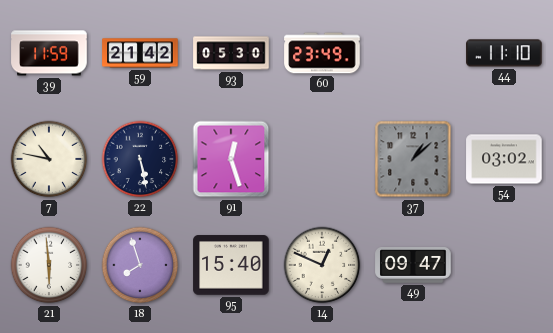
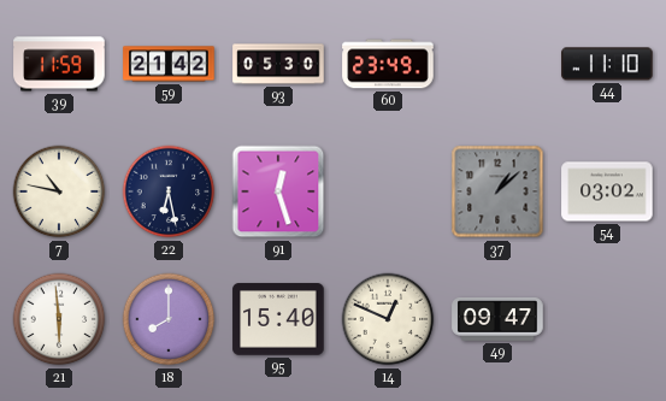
22: 5:28 -> 6:28
18: 7:57 -> 8:00
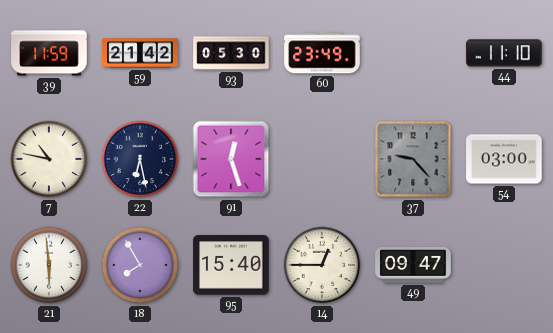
37: 1:08 -> 9:23
54: 03:02 -> 03:00
18: 8:00 -> 7:55
14: 12:49 -> 12:45
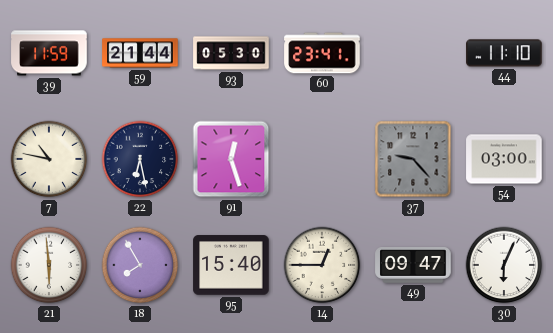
59: 21:42 -> 21:44
60: 23:49 -> 23:41
30: none -> 6:04
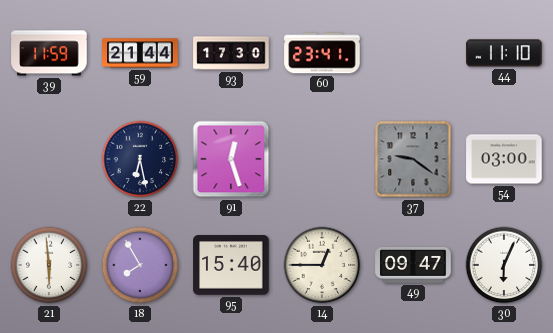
93: 05:30 -> 17:30
7: 10:47 -> none
37: 9:23 -> 9:21
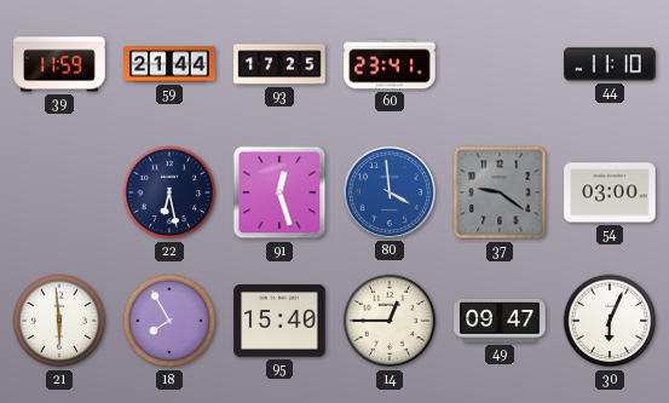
93: 17:30 -> 17:25
80: none -> 3:59
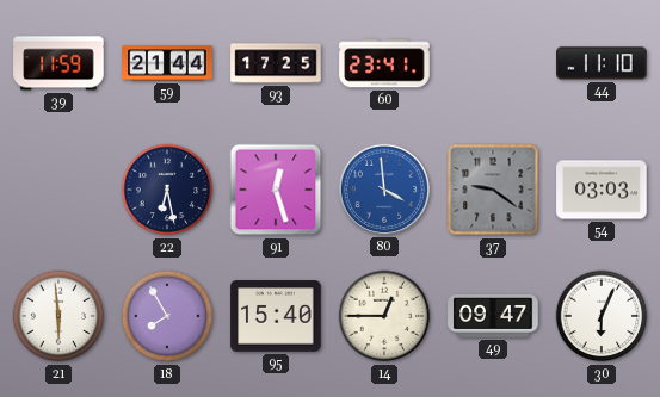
54: 03:00 -> 03:03
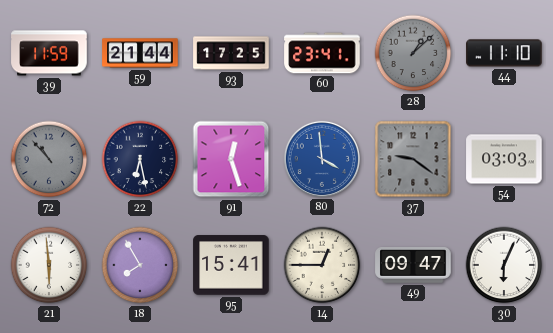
28: none -> 1:08
72: none -> 10:53
95: 15:40 -> 15:41
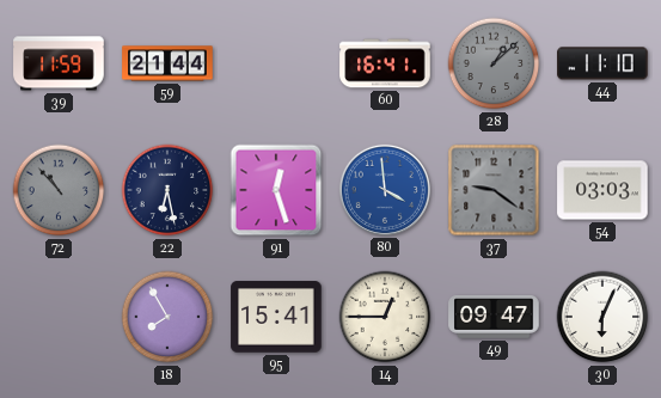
93: 17:25 -> none
60: 23:41 -> 16:41
21: 5:59 -> none
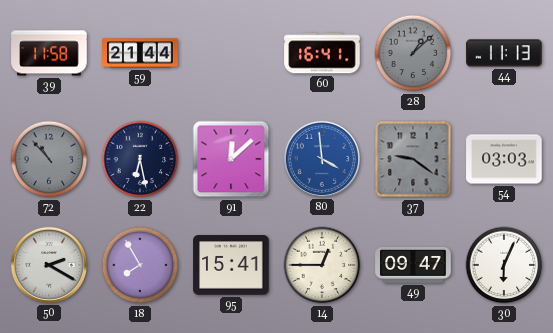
39: 11:59 -> 11:58
44: 11:10 -> 11:13
91: 12:27 -> 12:08
50: none -> 2:20
